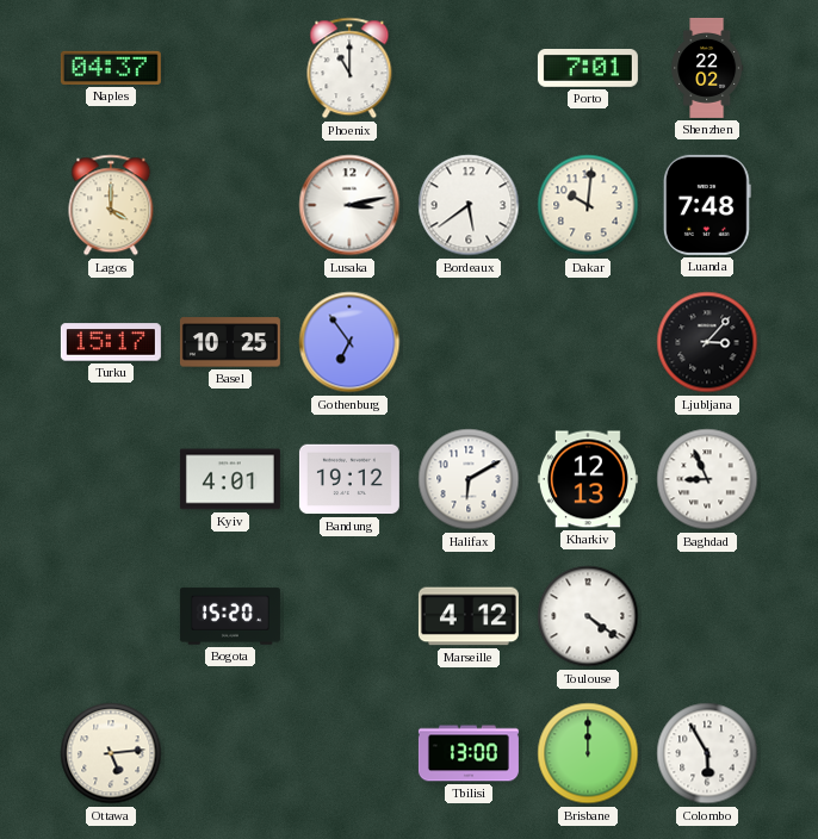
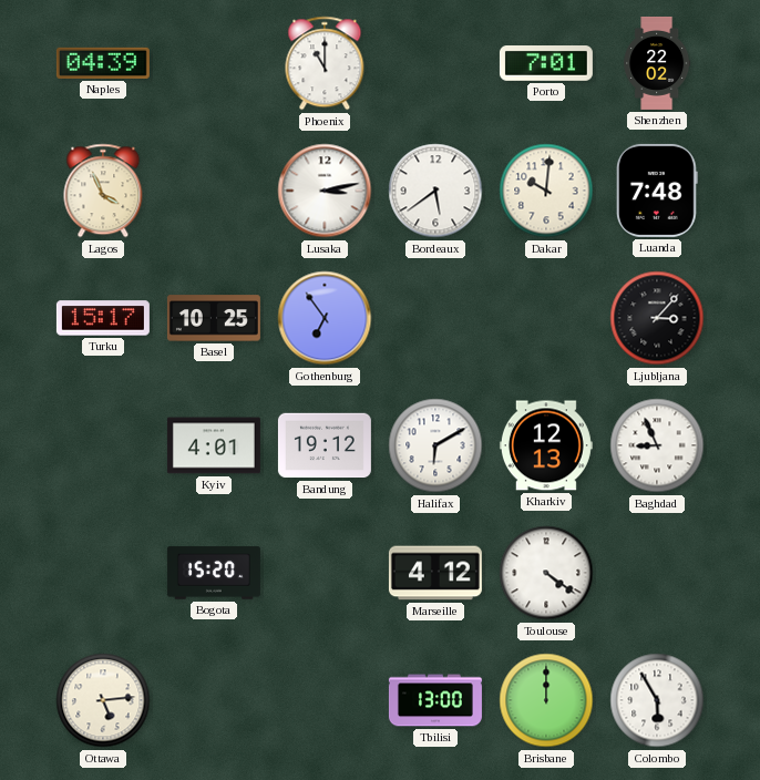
Naples: 04:37 -> 04:39
Lagos: 4:00 -> 3:56
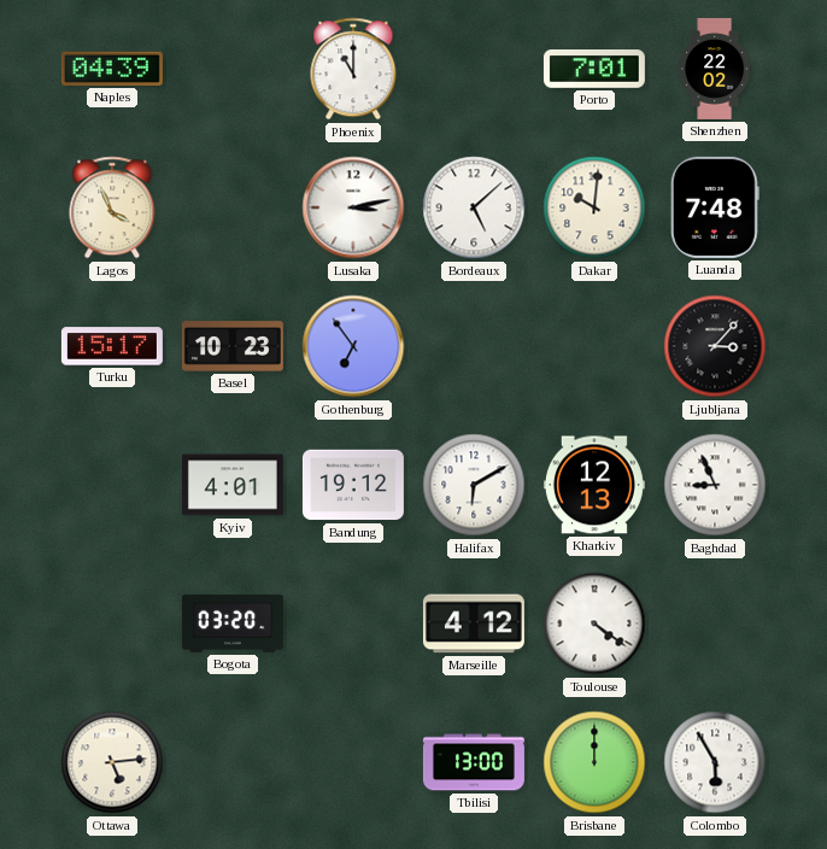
Bordeaux: 5:39 -> 5:08
Basel: 10:25 -> 10:23
Bogota: 15:20 -> 03:20
